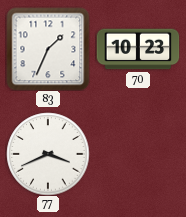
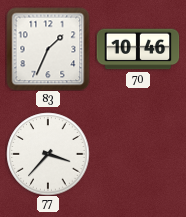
70: 10:23 -> 10:46
77: 3:41 -> 3:37
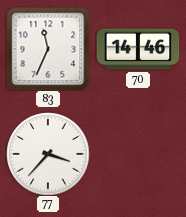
83: 1:34 -> 11:34
70: 10:46 -> 14:46
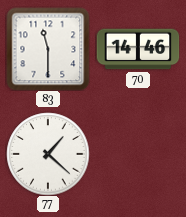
83: 11:34 -> 11:30
77: 3:37 -> 1:22
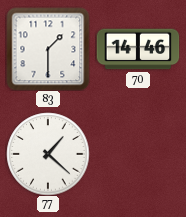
83: 11:30 -> 1:30
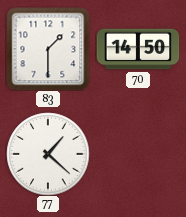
70: 14:46 -> 14:50
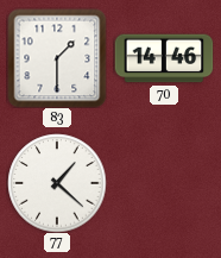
70: 14:50 -> 14:46
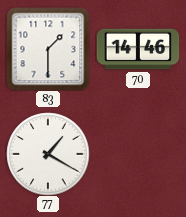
77: 1:22 -> 1:20
